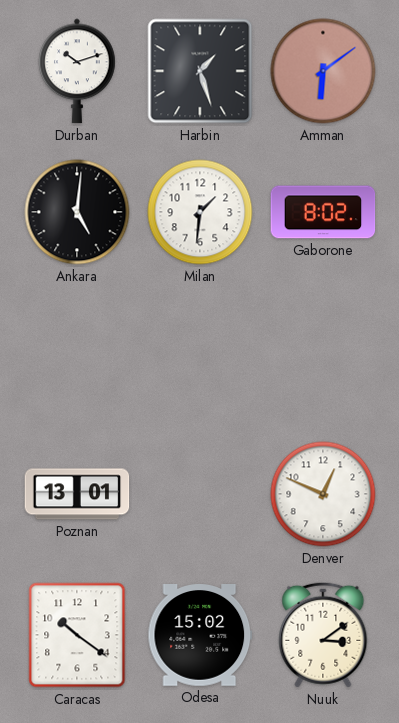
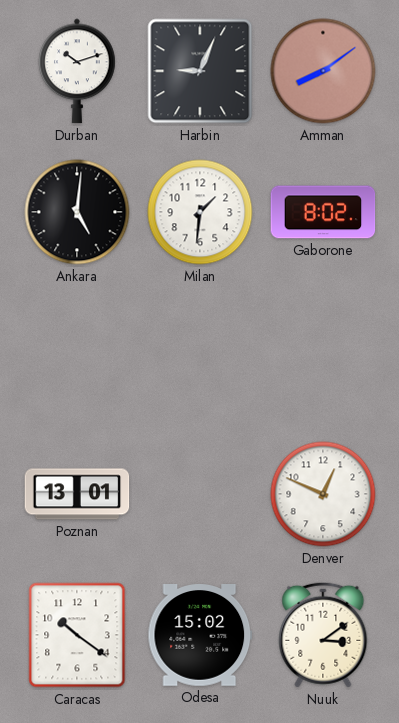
Harbin: 1:27 -> 9:04
Amman: 6:09 -> 8:09
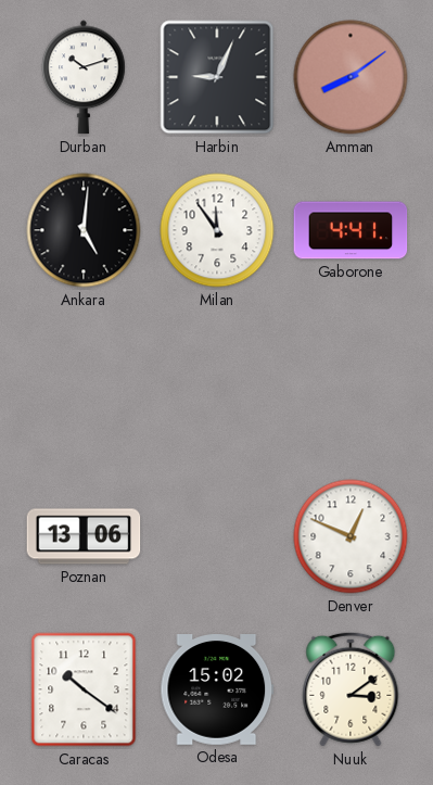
Milan: 1:31 -> 11:54
Gaborone: 8:02 -> 4:41
Poznan: 13:01 -> 13:06
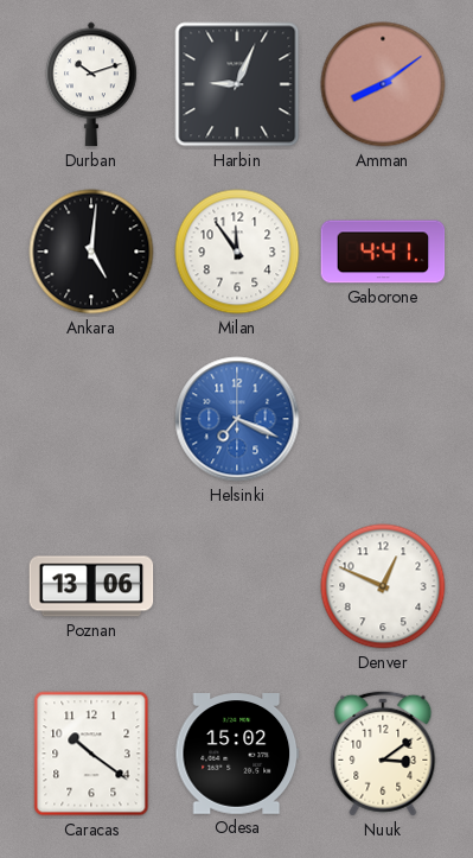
Helsinki: none -> 7:19
